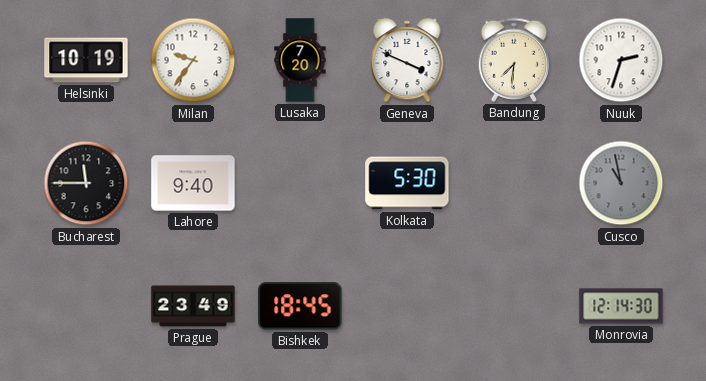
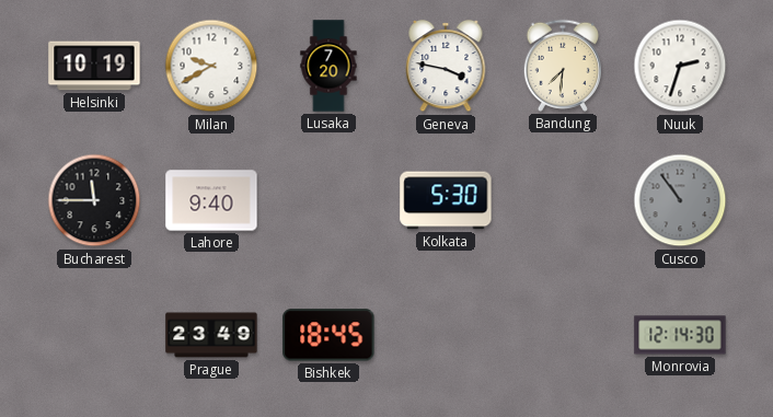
Milan: 9:36 -> 9:40
Geneva: 3:49 -> 3:47
Cusco: 10:58 -> 10:54
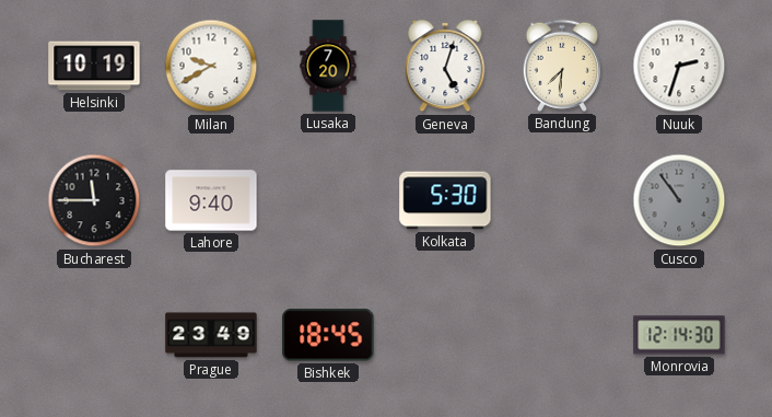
Geneva: 3:47 -> 5:03
